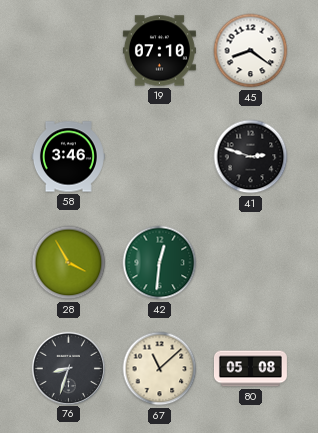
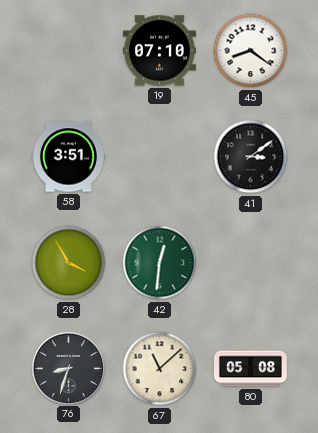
58: 3:46 -> 3:51
41: 2:48 -> 3:09
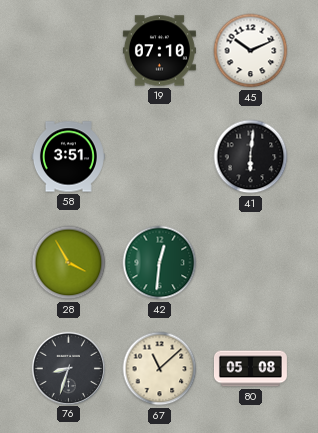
45: 8:21 -> 10:11
41: 3:09 -> 6:01
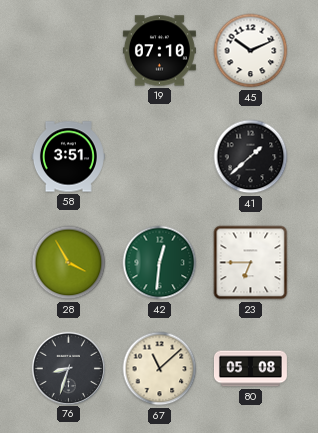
41: 6:01 -> 1:38
23: none -> 6:45
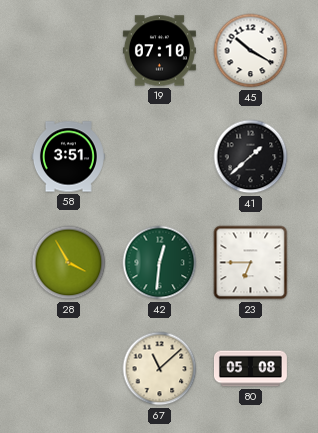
45: 10:11 -> 10:20
76: 8:33 -> none
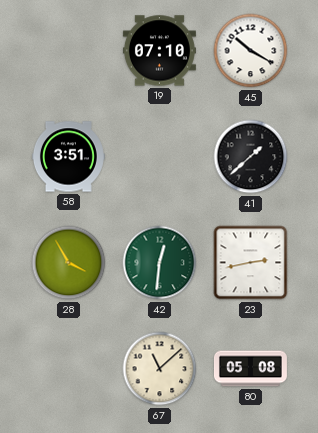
23: 6:45 -> 2:43
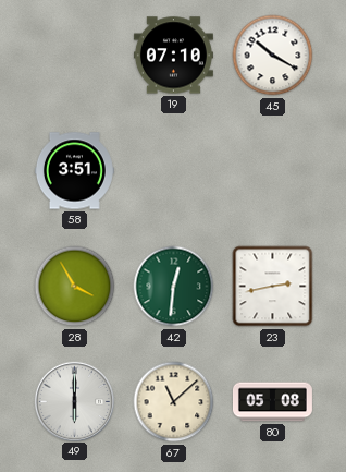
41: 1:38 -> none
49: none -> 6:00
